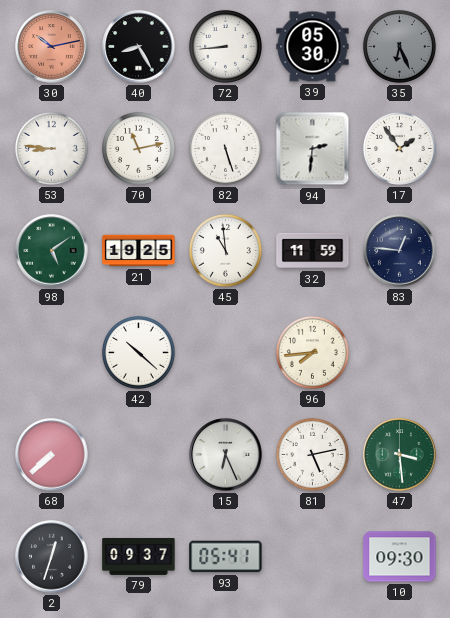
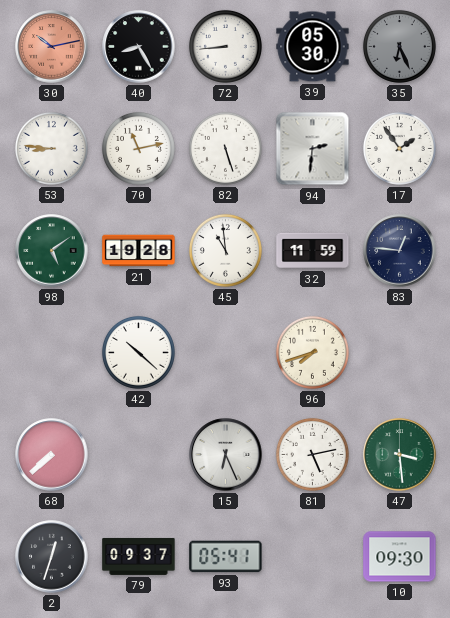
21: 19:25 -> 19:28
96: 7:44 -> 7:42
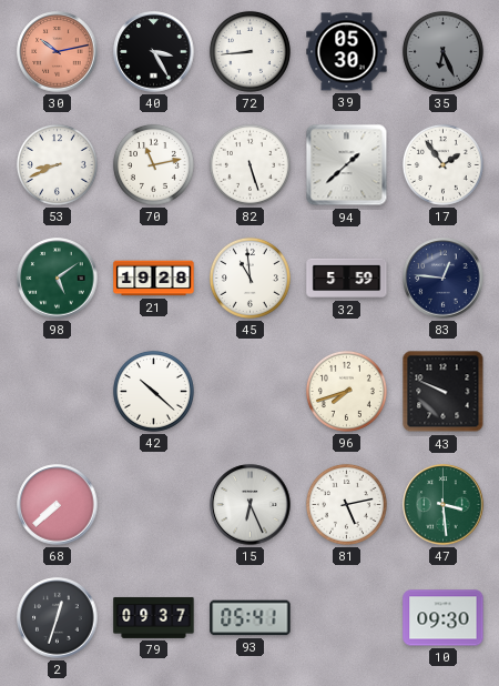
40: 8:25 -> 3:25
53: 8:46 -> 8:41
94: 2:31 -> 1:38
32: 11:59 -> 5:59
43: none -> 9:49
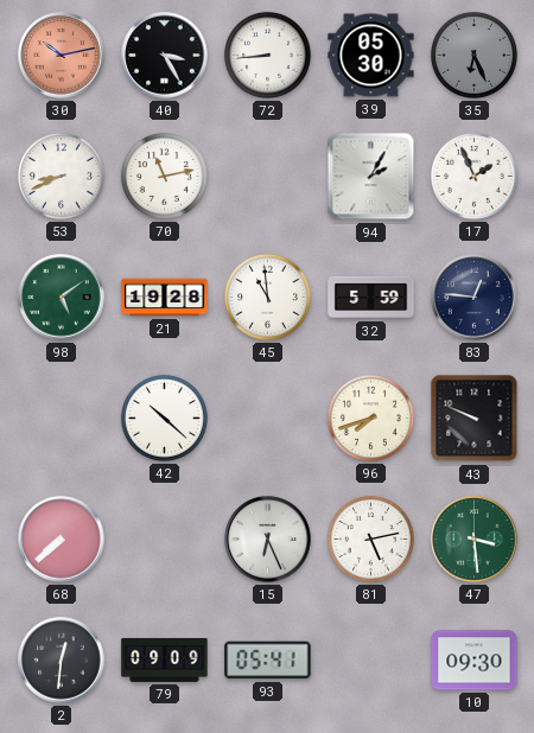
82: 5:27 -> none
94: 1:38 -> 2:05
17: 1:54 -> 1:56
2: 12:33 -> 12:31
79: 09:37 -> 09:09
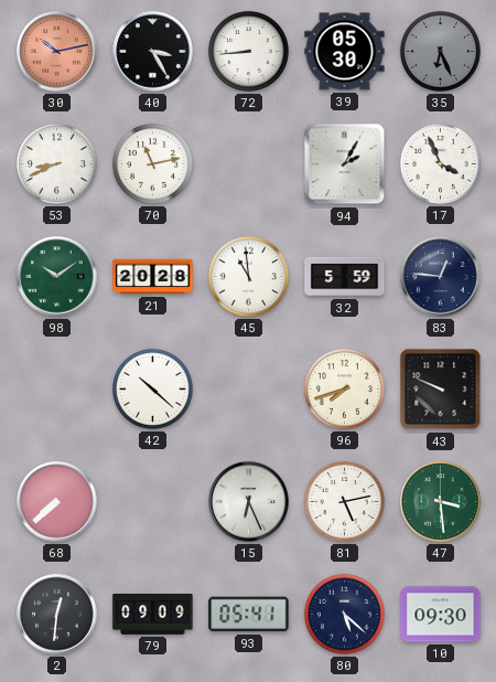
17: 1:56 -> 3:56
98: 5:09 -> 10:09
21: 19:28 -> 20:28
80: none -> 5:22
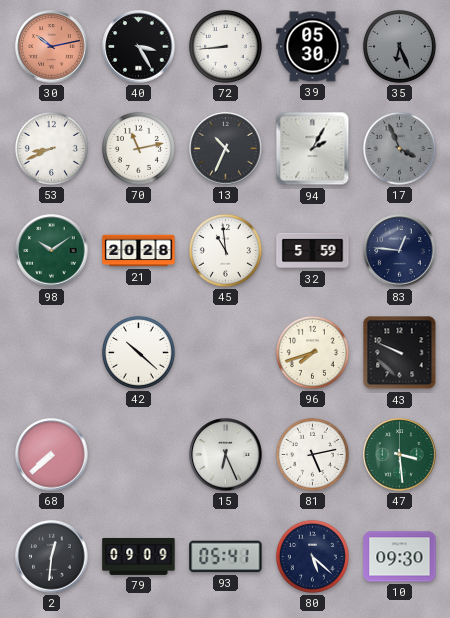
13: none -> 10:34
17 dial: white -> grey
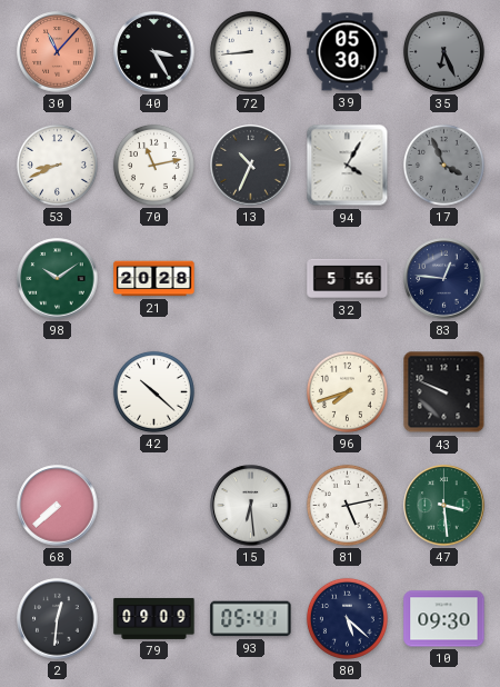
30: 10:13 -> 11:07
94: 2:05 -> 4:05
45: 10:59 -> none
32: 5:59 -> 5:56
15: 6:26 -> 6:29
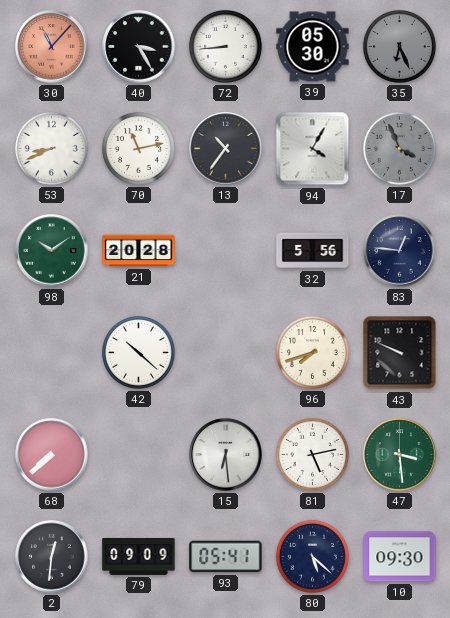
13: 10:34 -> 10:36
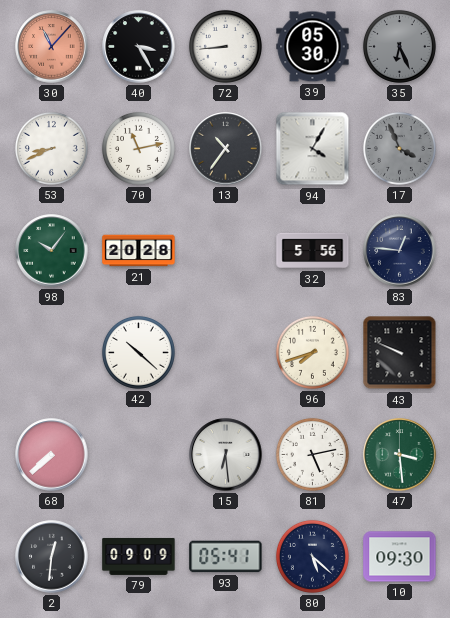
98: 10:09 -> 10:06
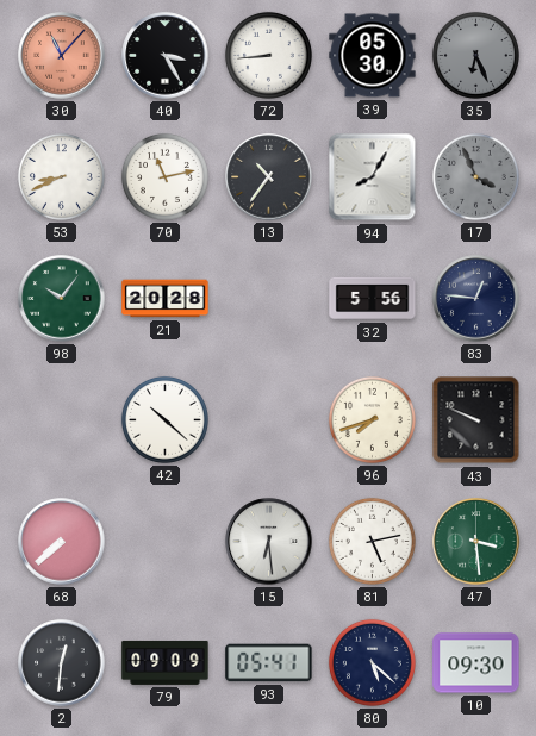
94: 4:05 -> 8:05
